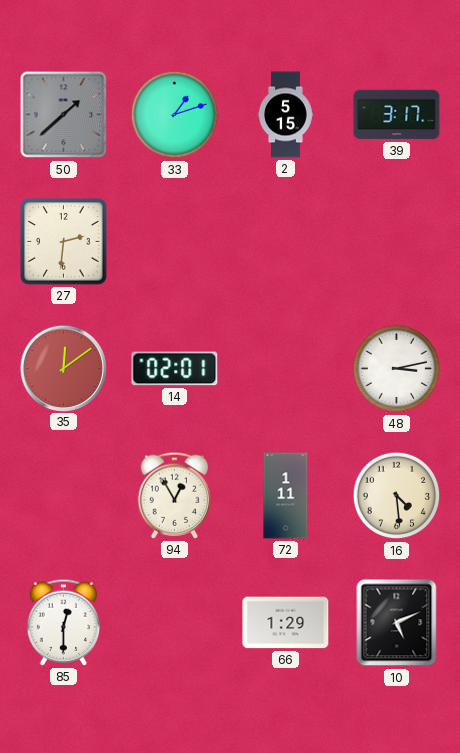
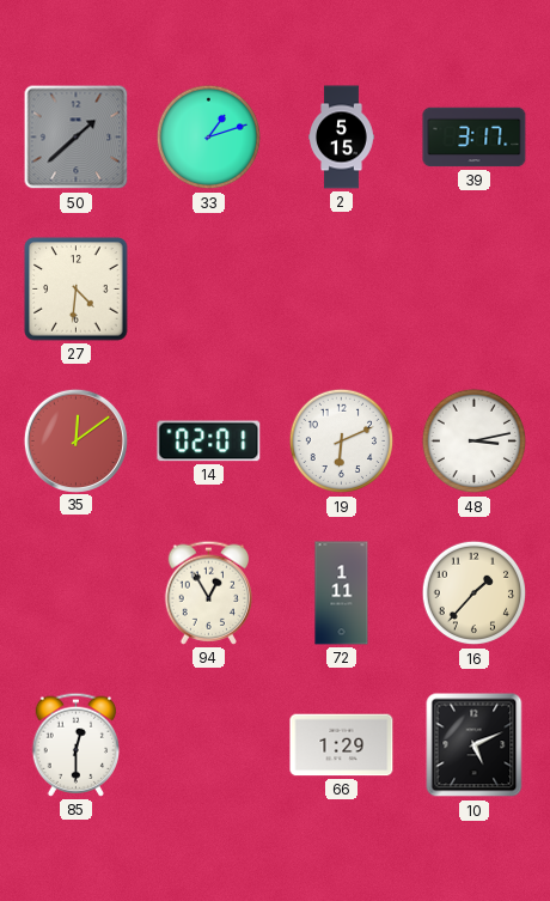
27: 2:31 -> 4:31
19: none -> 6:11
16: 4:29 -> 1:37
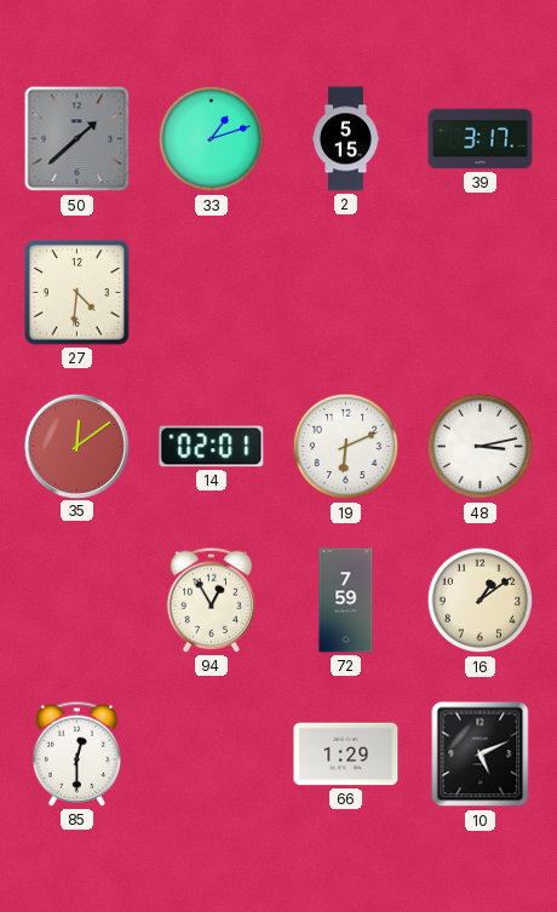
72: 1:11 -> 7:59
16: 1:37 -> 1:09
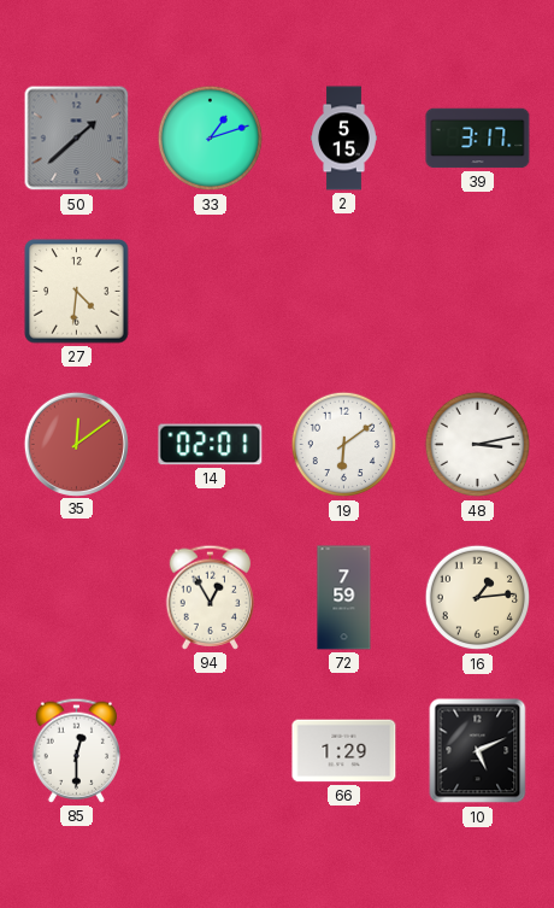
19: 6:11 -> 6:09
16: 1:09 -> 1:14
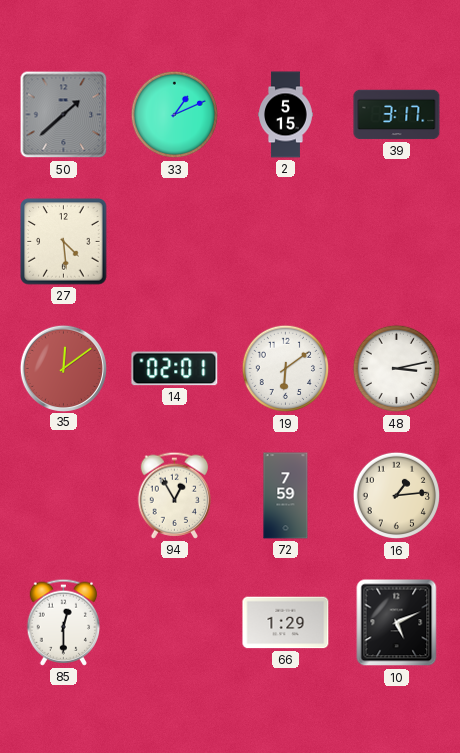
33: 1:12 -> 1:11
27: 4:31 -> 4:29
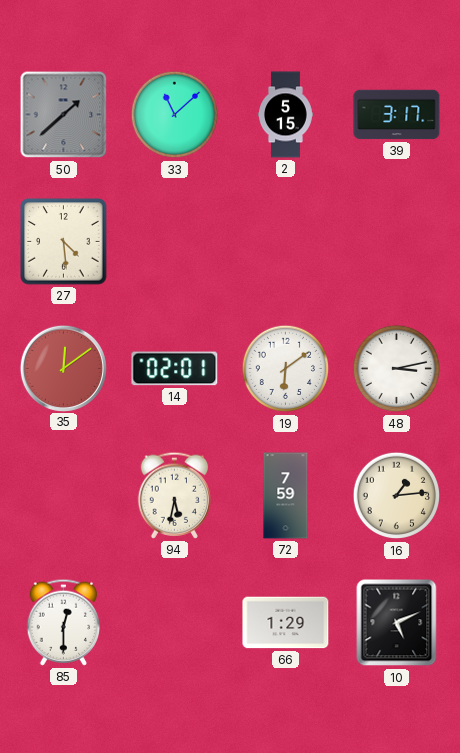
33: 1:11 -> 11:08
94: 12:55 -> 5:32
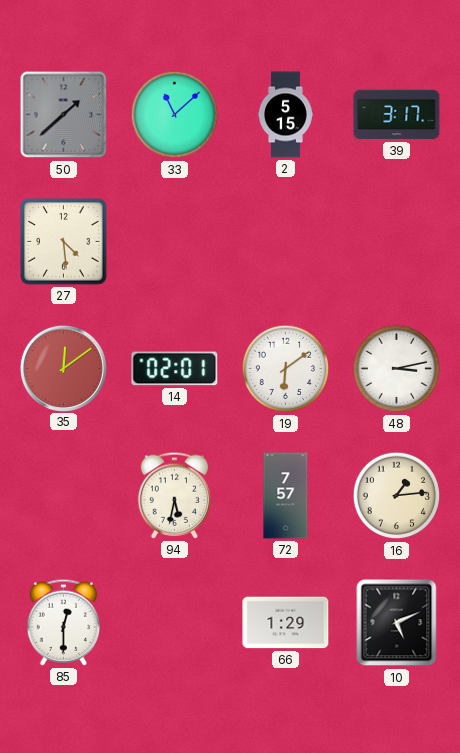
72: 7:59 -> 7:57
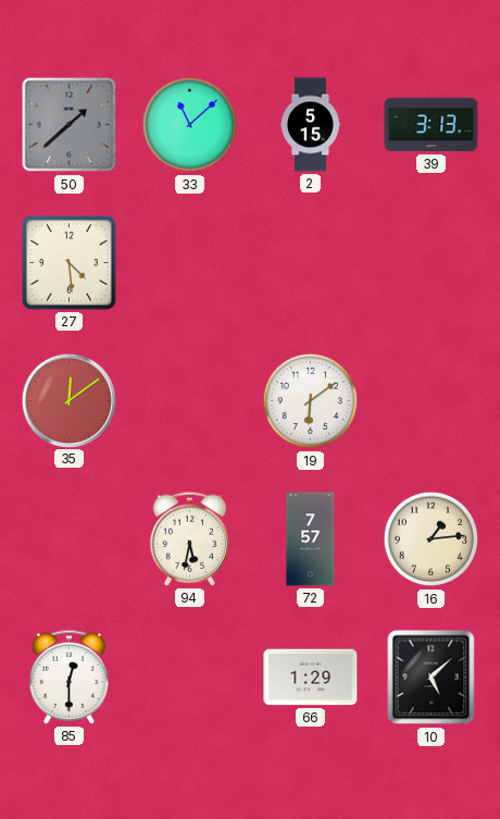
39: 3:17 -> 3:13
14: 02:01 -> none
48: 3:13 -> none
10: 5:11 -> 5:08
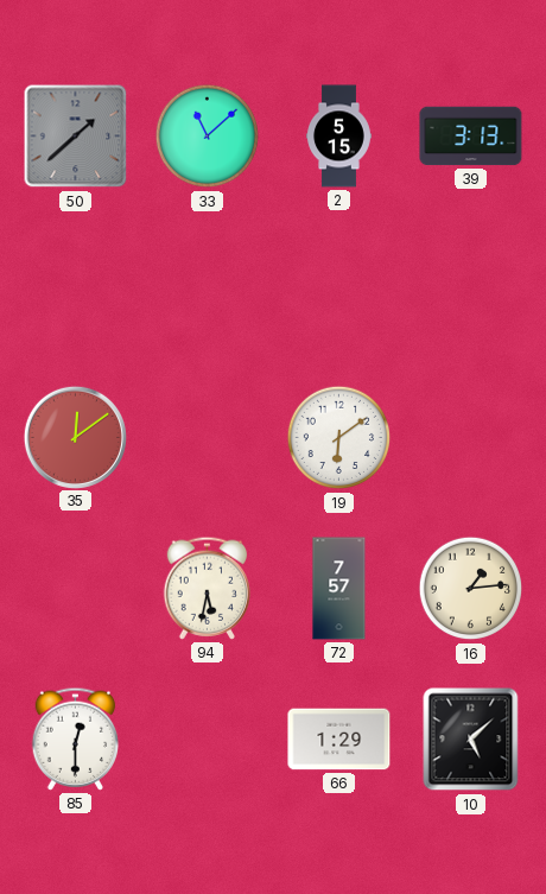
27: 4:29 -> none
